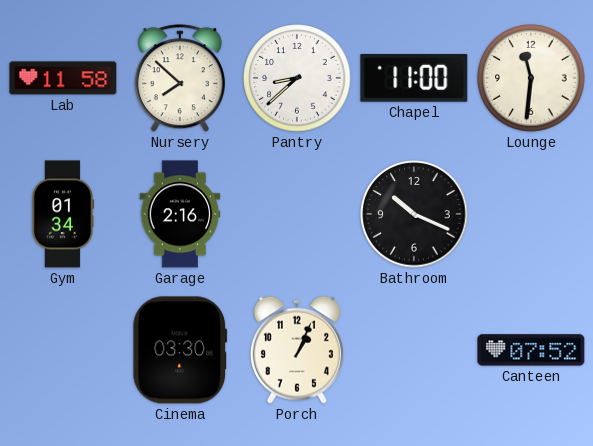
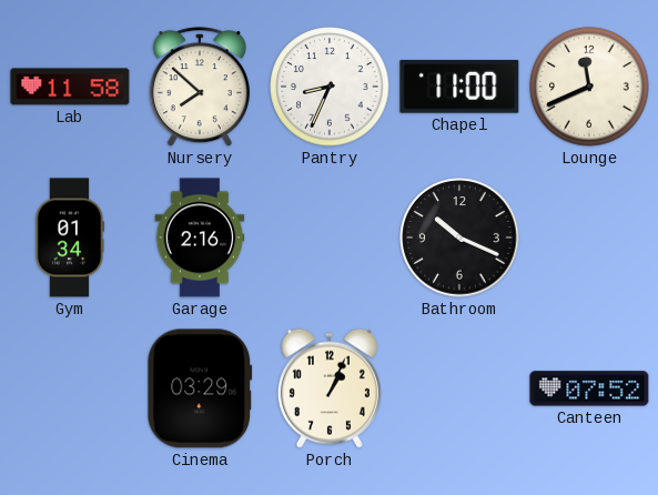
Pantry: 8:38 -> 8:34
Lounge: 11:31 -> 11:41
Cinema: 03:30 -> 03:29
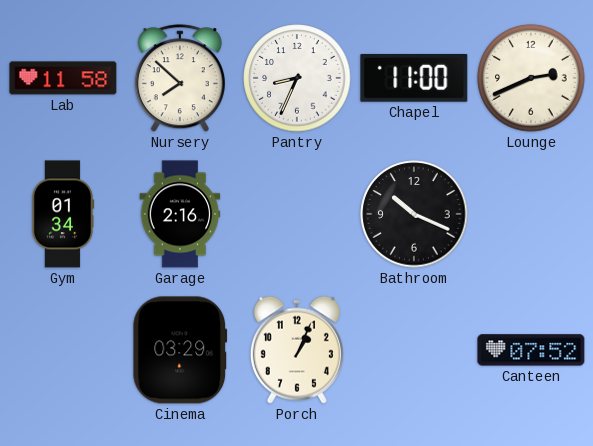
Lounge: 11:41 -> 2:41
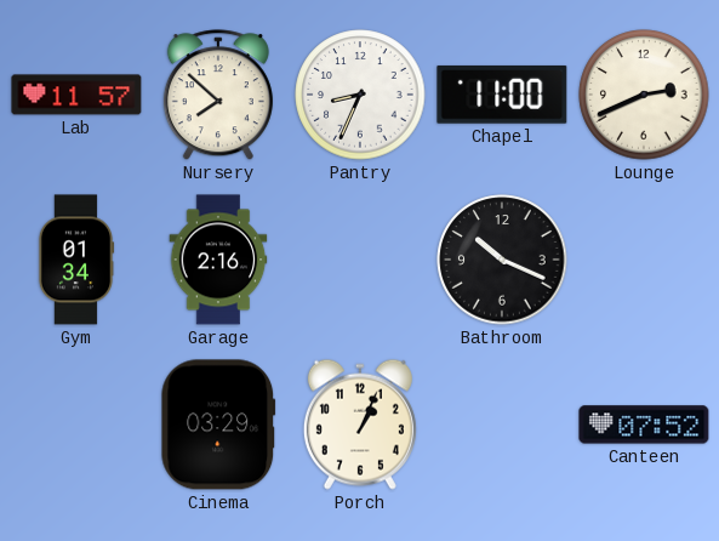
Lab: 11:58 -> 11:57
